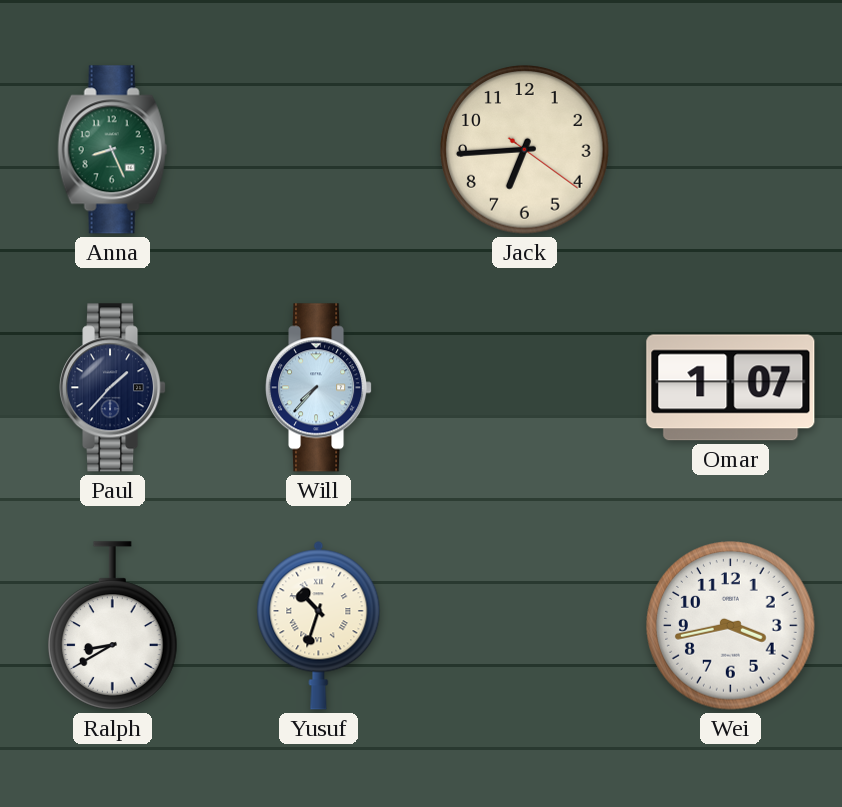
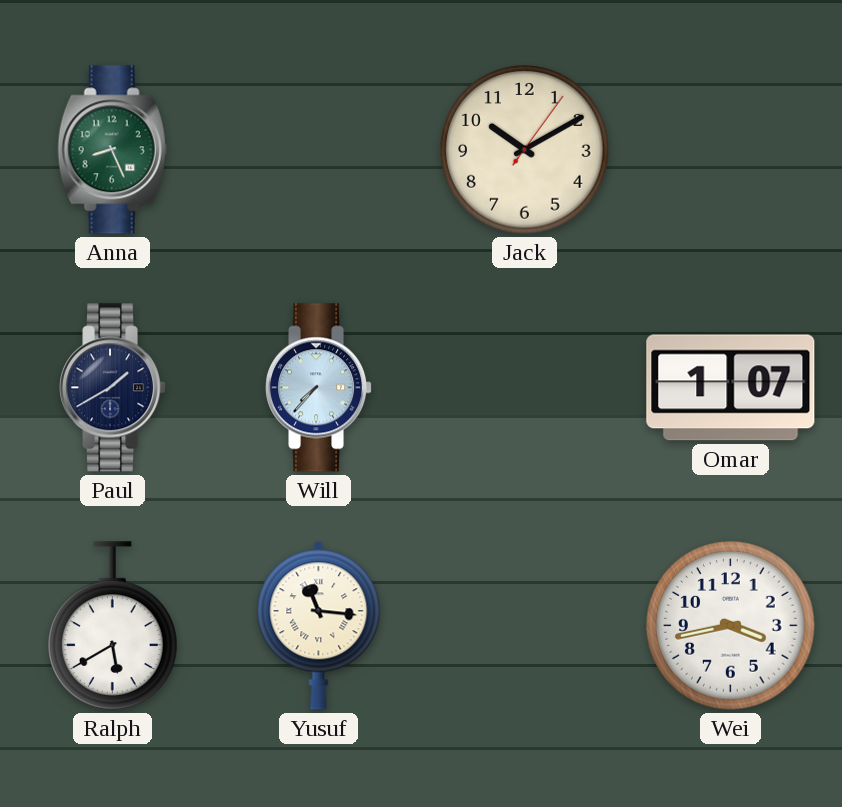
Jack: 6:44 -> 10:10
Paul: 1:37 -> 1:40
Ralph: 8:40 -> 5:40
Yusuf: 10:33 -> 11:16
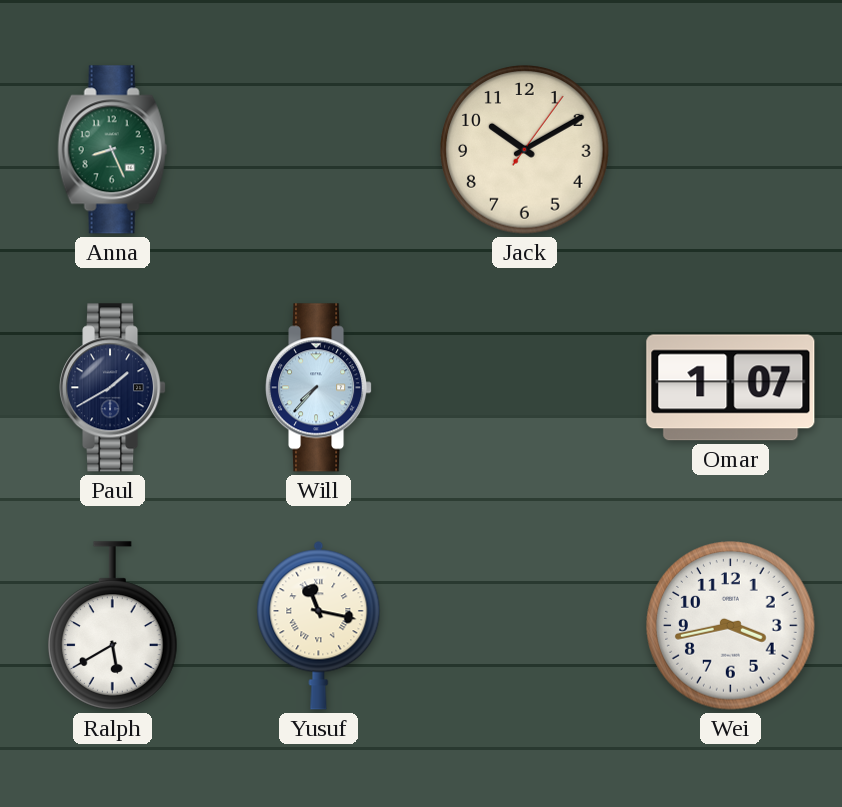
Yusuf: 11:16 -> 11:17
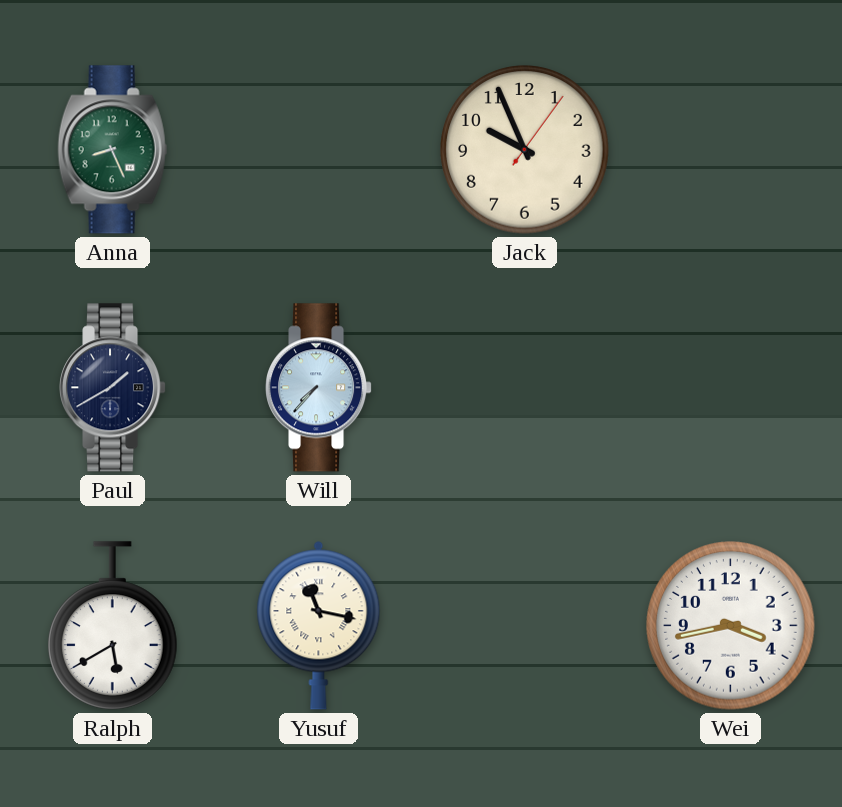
Jack: 10:10 -> 9:56
Omar: 1:07 -> none
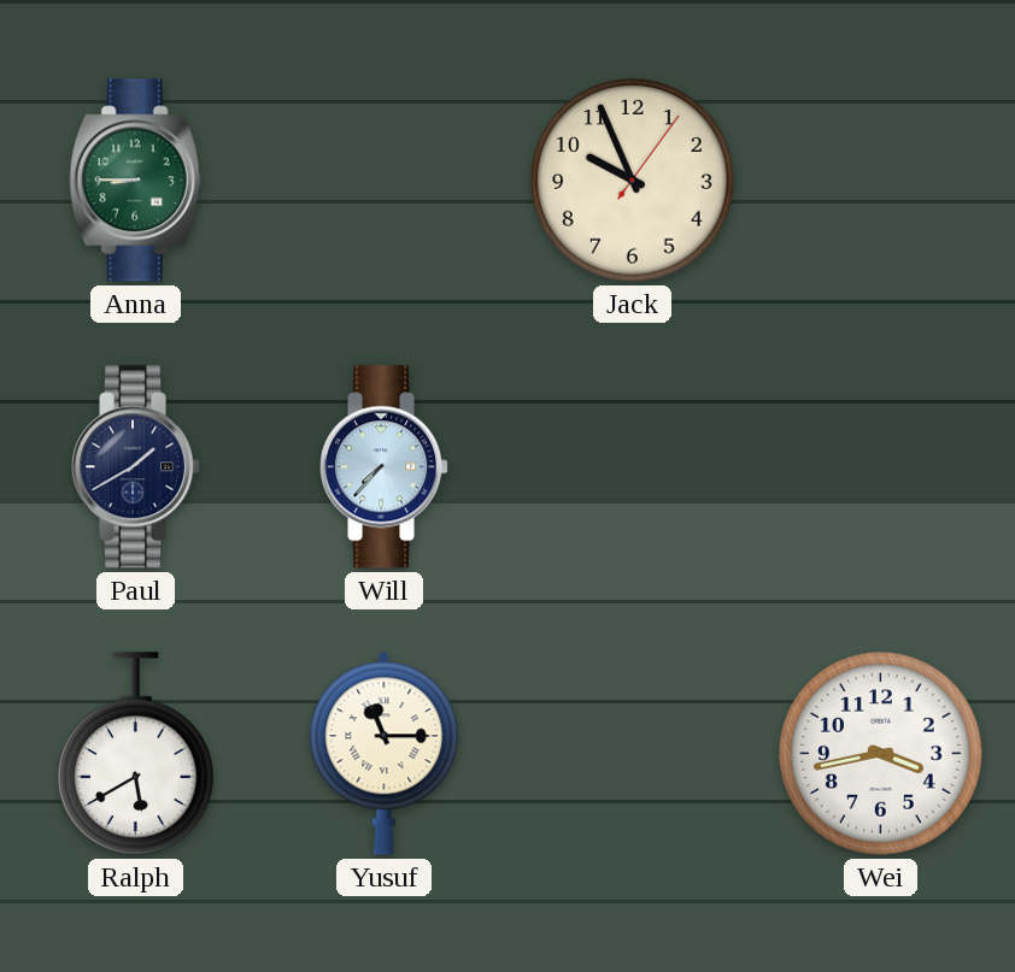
Anna: 8:26 -> 8:45
Yusuf: 11:17 -> 11:15
